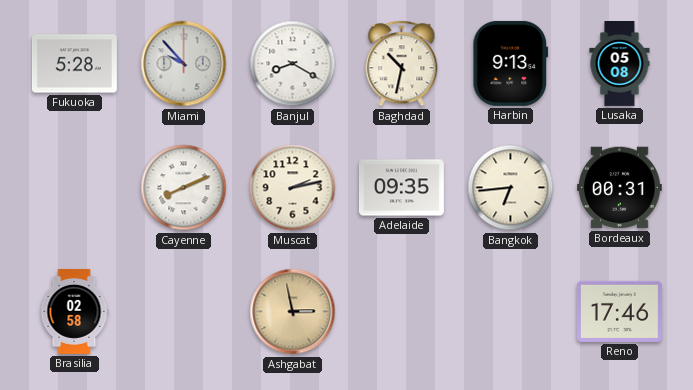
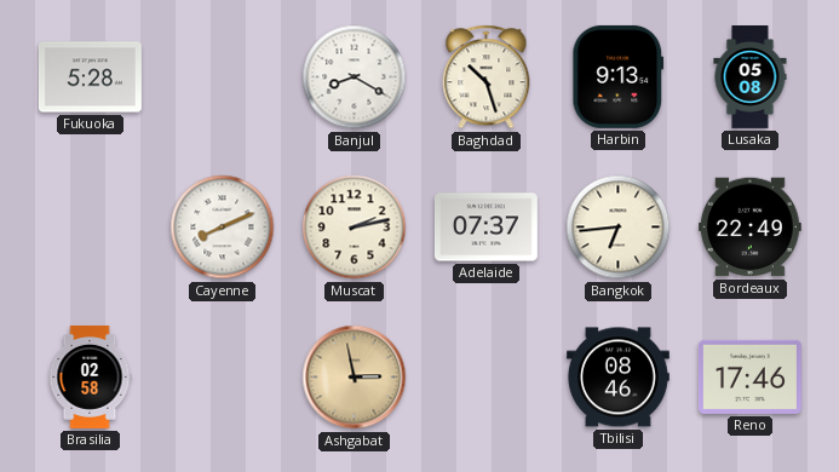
Miami: 9:53 -> none
Baghdad: 10:32 -> 10:27
Adelaide: 09:35 -> 07:37
Bordeaux: 00:31 -> 22:49
Tbilisi: none -> 08:46
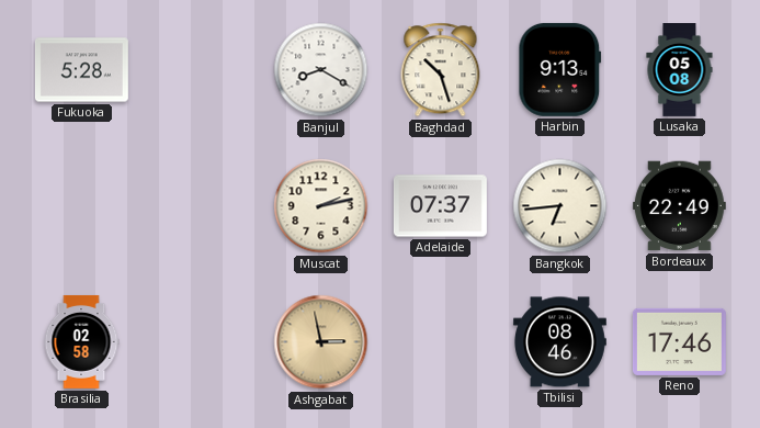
Cayenne: 8:11 -> none
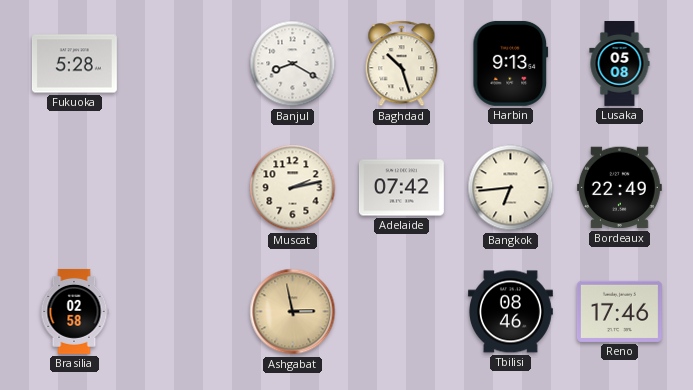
Adelaide: 07:37 -> 07:42
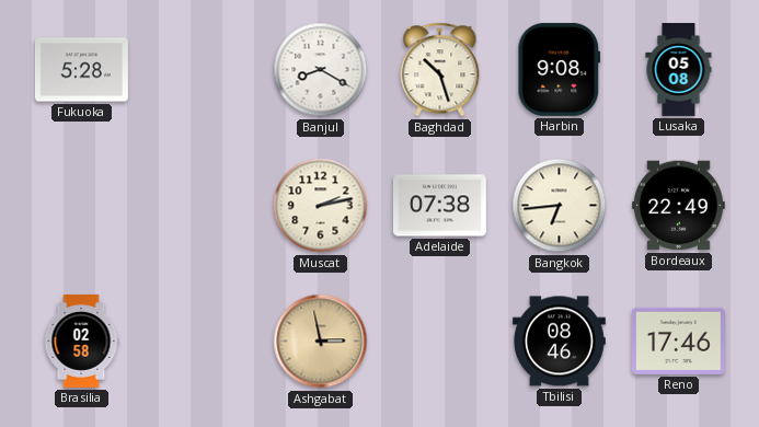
Harbin: 9:13 -> 9:08
Adelaide: 07:42 -> 07:38
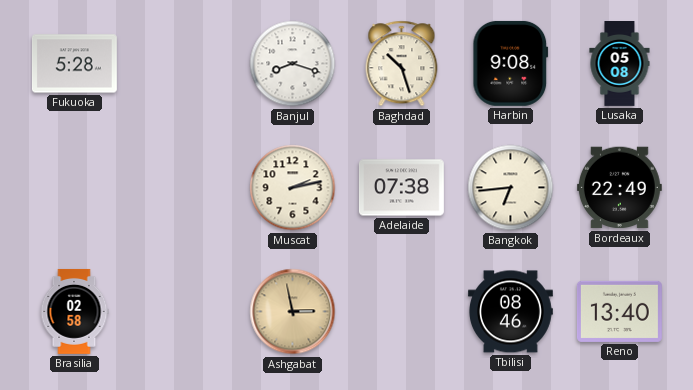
Banjul: 8:20 -> 8:18
Reno: 17:46 -> 13:40
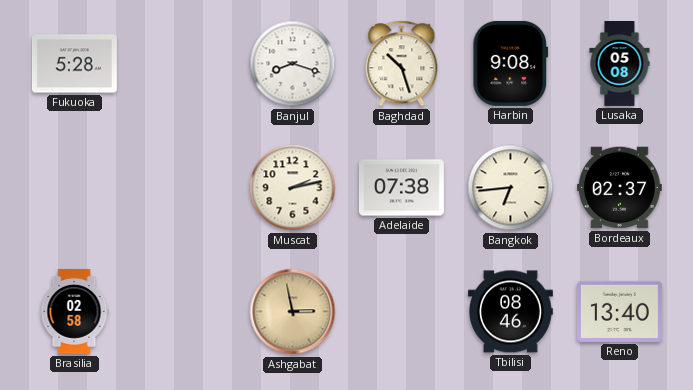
Bordeaux: 22:49 -> 02:37
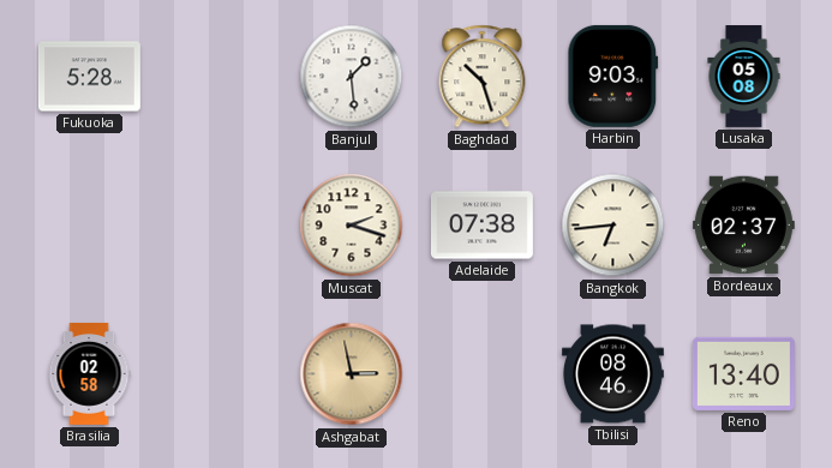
Banjul: 8:18 -> 1:29
Harbin: 9:08 -> 9:03
Muscat: 2:13 -> 2:18
